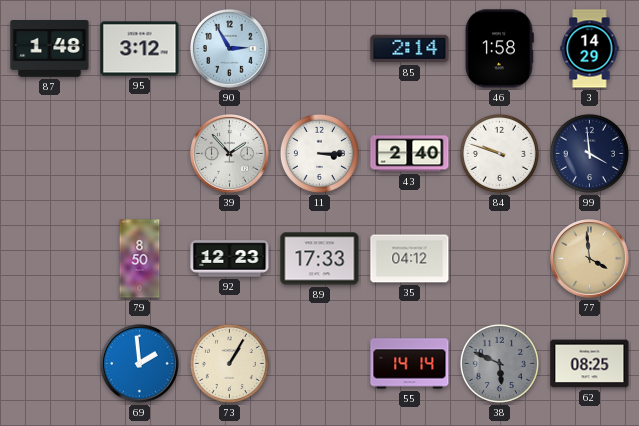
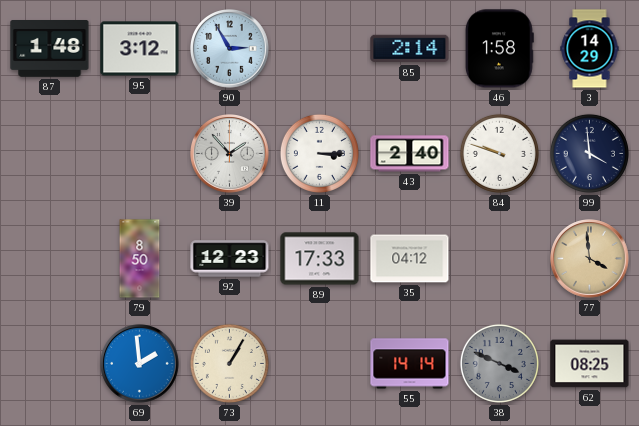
38: 5:49 -> 3:49
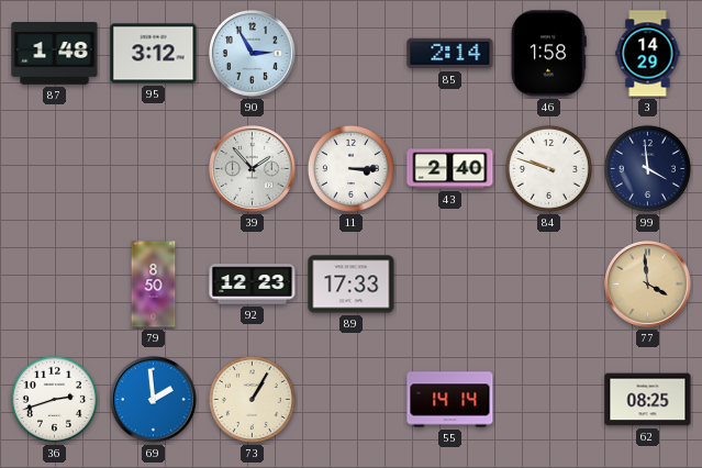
35: 04:12 -> none
36: none -> 2:42
38: 3:49 -> none
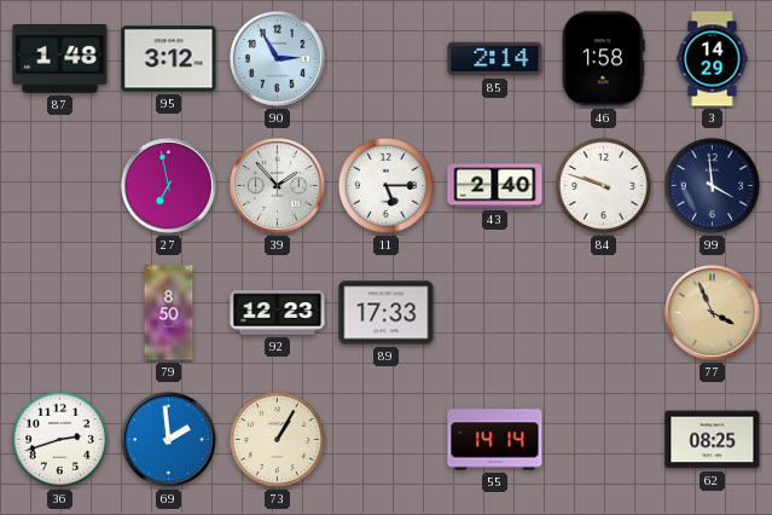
27: none -> 6:58
11: 3:15 -> 5:15
77: 3:59 -> 3:56
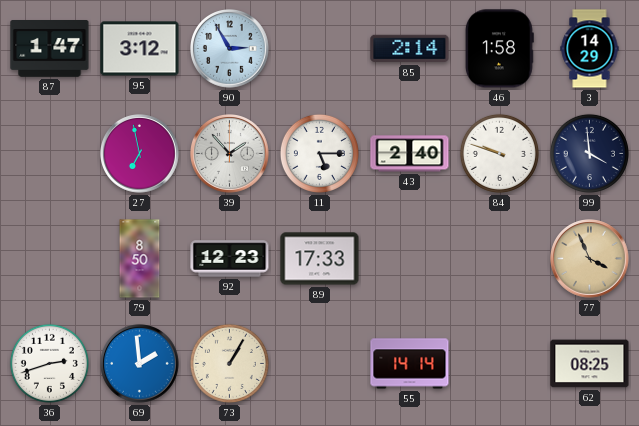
87: 1:48 -> 1:47
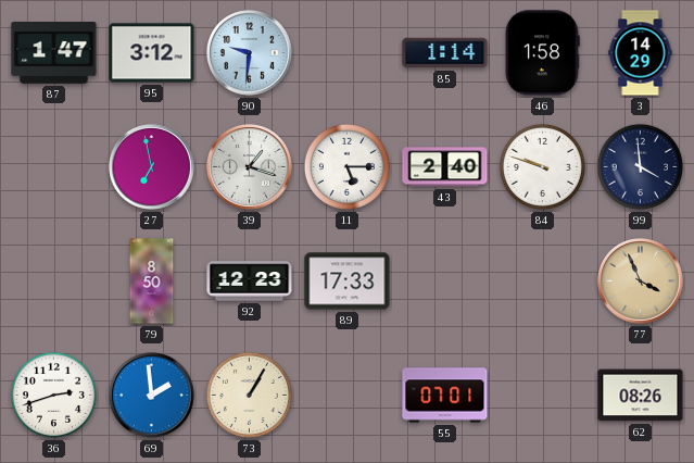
90: 2:55 -> 9:31
85: 2:14 -> 1:14
39: 1:53 -> 1:18
55: 14:14 -> 07:01
62: 08:25 -> 08:26
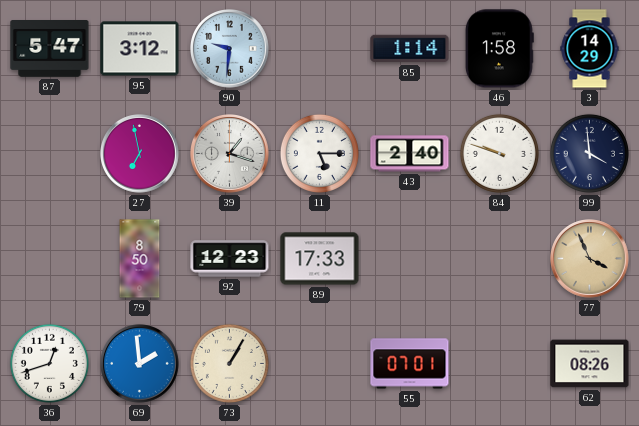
87: 1:47 -> 5:47
36: 2:42 -> 12:42
